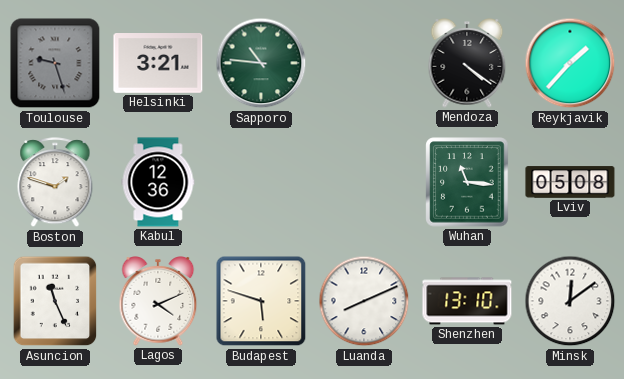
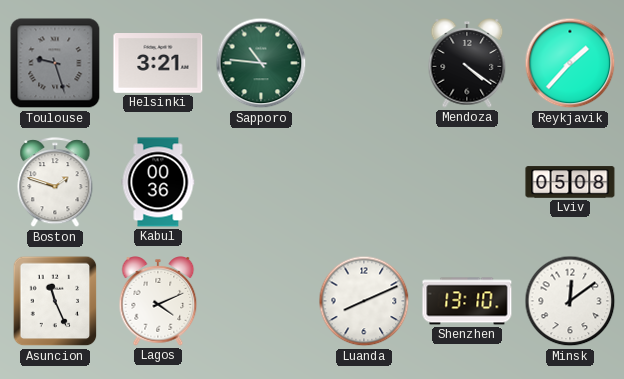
Kabul: 12:36 -> 00:36
Wuhan: 11:16 -> none
Budapest: 5:48 -> none
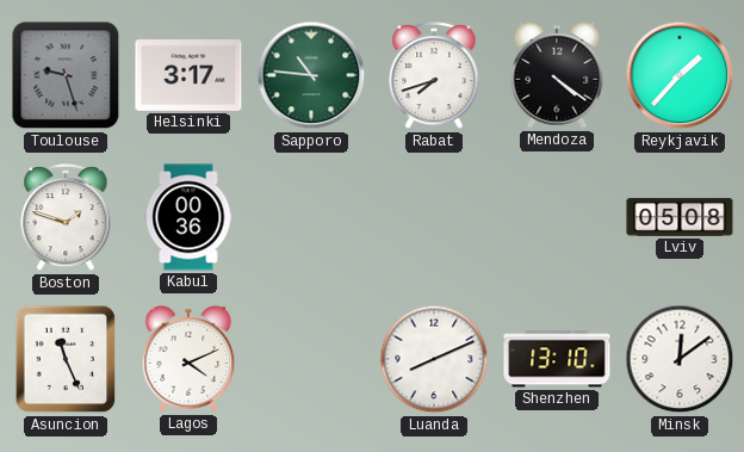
Helsinki: 3:21 -> 3:17
Rabat: none -> 7:42
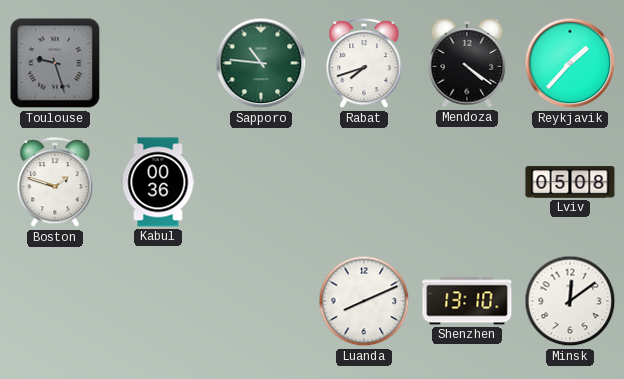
Helsinki: 3:17 -> none
Asuncion: 11:26 -> none
Lagos: 4:11 -> none
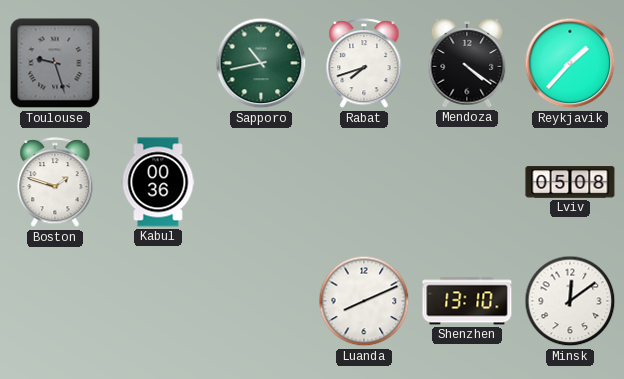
Sapporo: 10:46 -> 10:43
